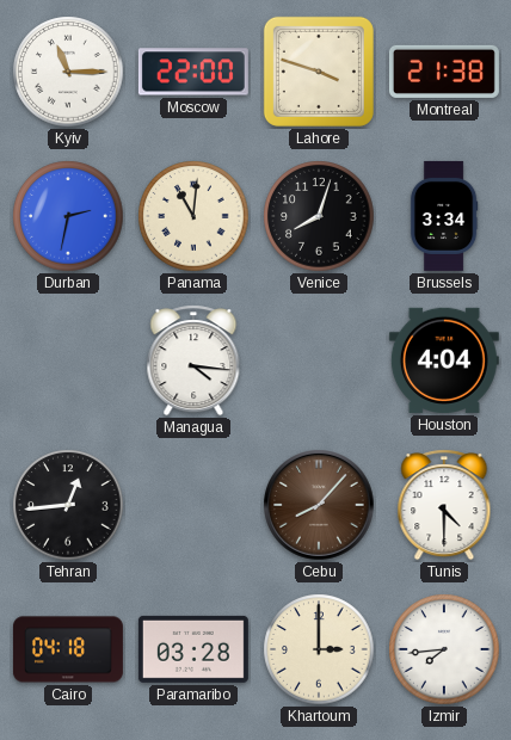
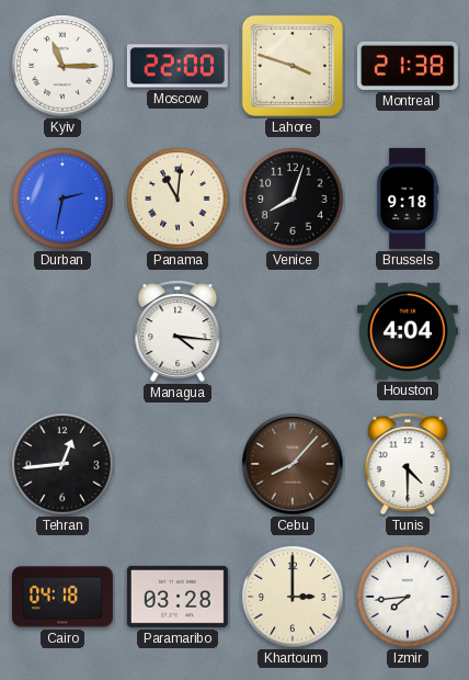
Brussels: 3:34 -> 9:18
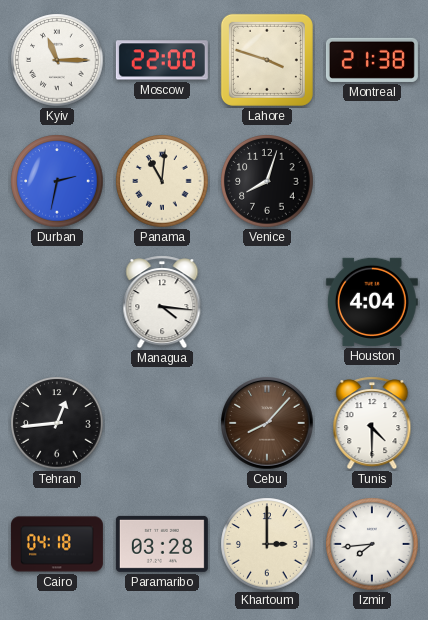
Brussels: 9:18 -> none
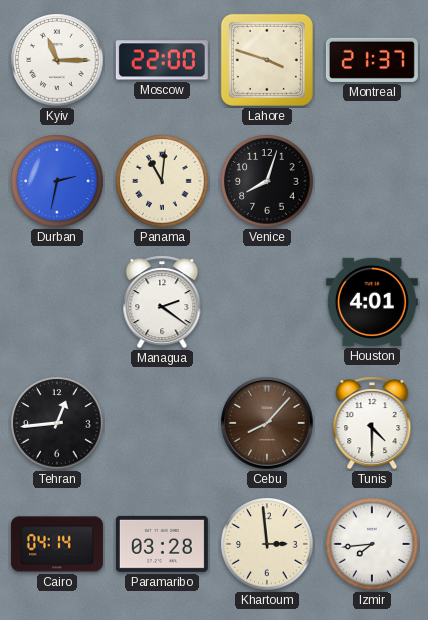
Montreal: 21:38 -> 21:37
Managua: 4:16 -> 2:21
Houston: 4:04 -> 4:01
Cairo: 04:18 -> 04:14
Khartoum: 3:00 -> 2:59
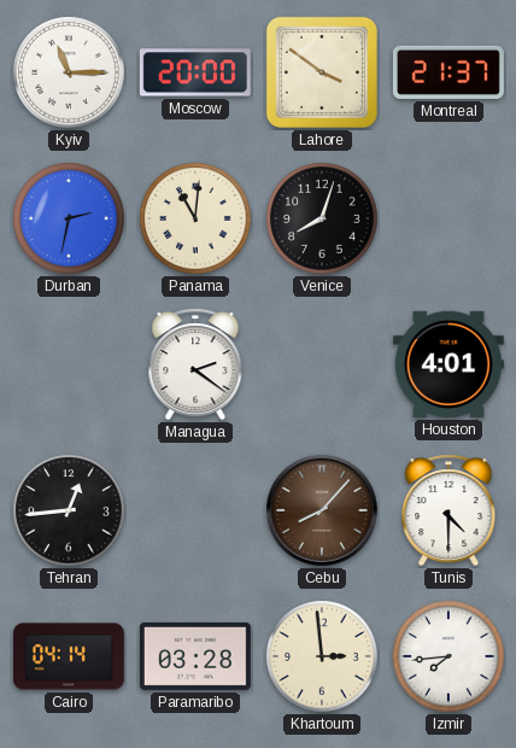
Moscow: 22:00 -> 20:00
Lahore: 3:48 -> 3:51
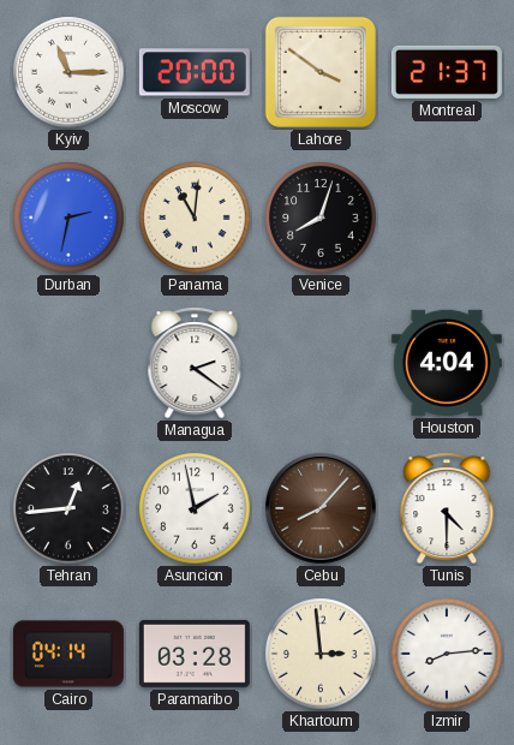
Houston: 4:01 -> 4:04
Asuncion: none -> 1:58
Izmir: 7:44 -> 8:14
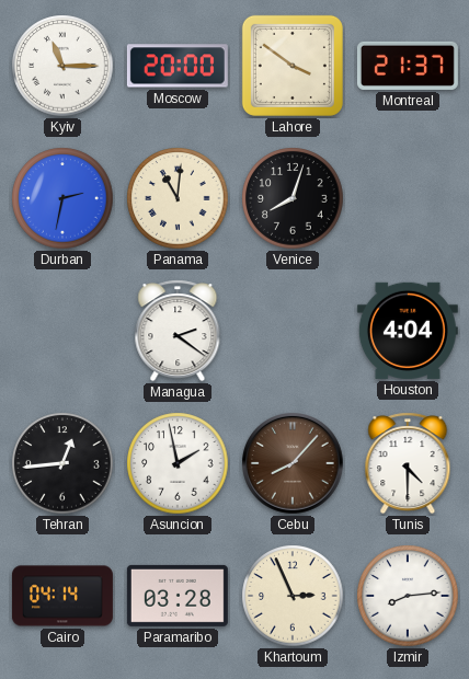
Khartoum: 2:59 -> 2:56
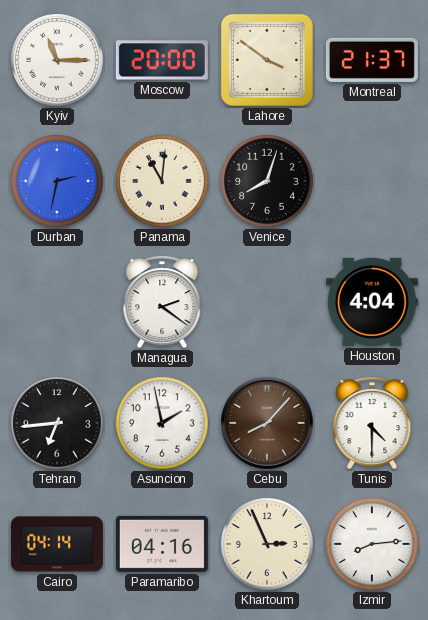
Tehran: 12:44 -> 6:44
Paramaribo: 03:28 -> 04:16
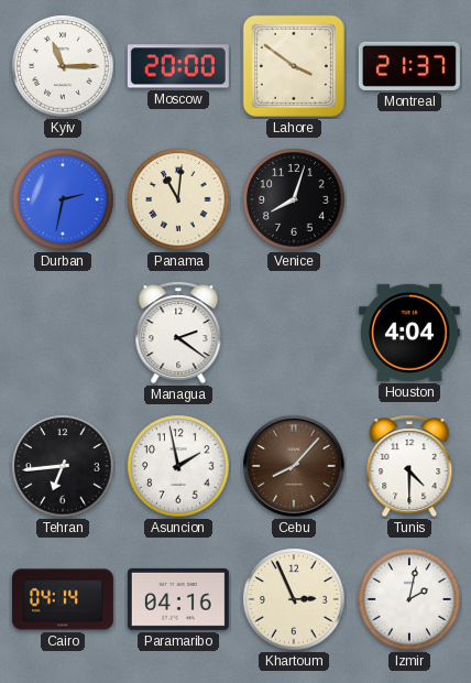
Izmir: 8:14 -> 2:02
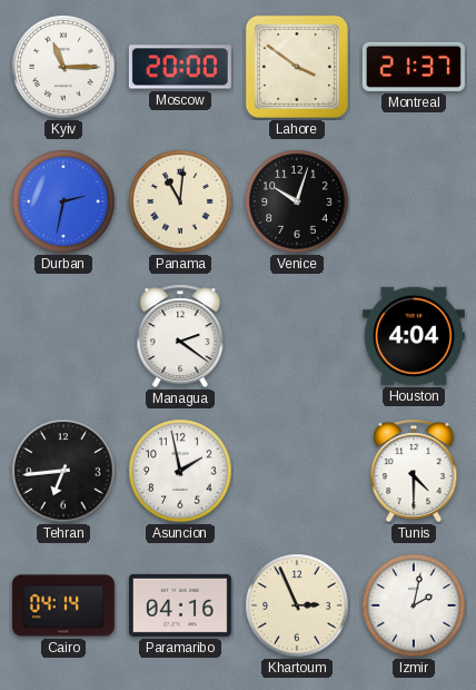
Venice: 8:03 -> 10:03
Cebu: 8:07 -> none
